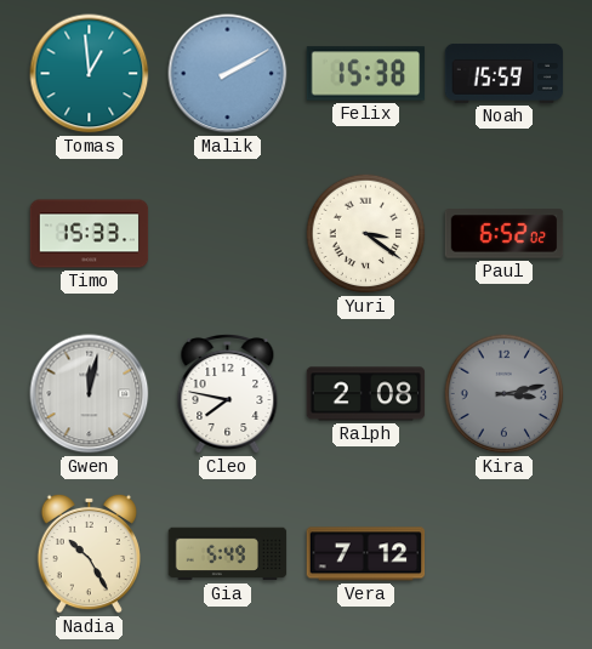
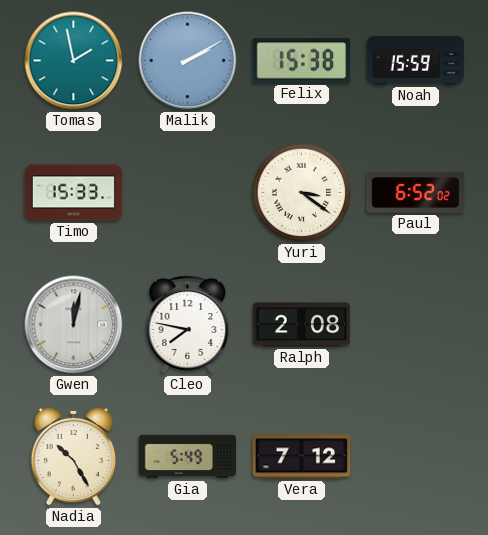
Tomas: 12:59 -> 1:58
Kira: 3:13 -> none
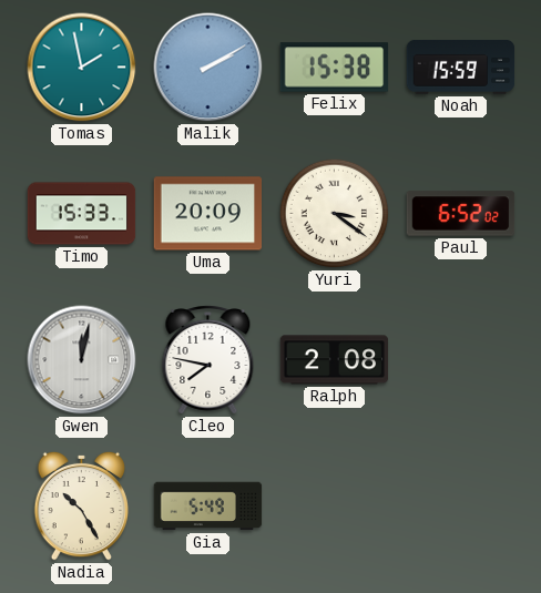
Uma: none -> 20:09
Vera: 7:12 -> none
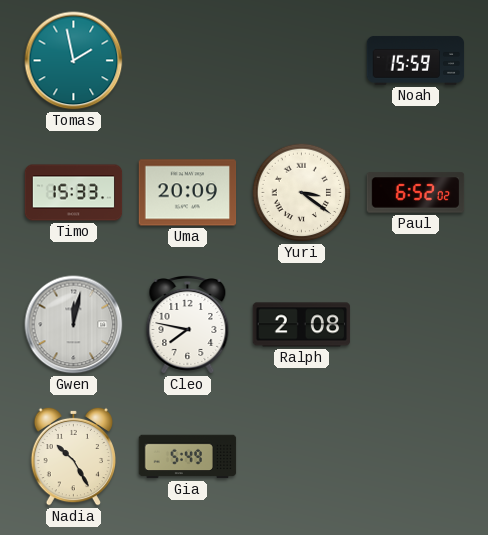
Malik: 2:10 -> none
Felix: 15:38 -> none
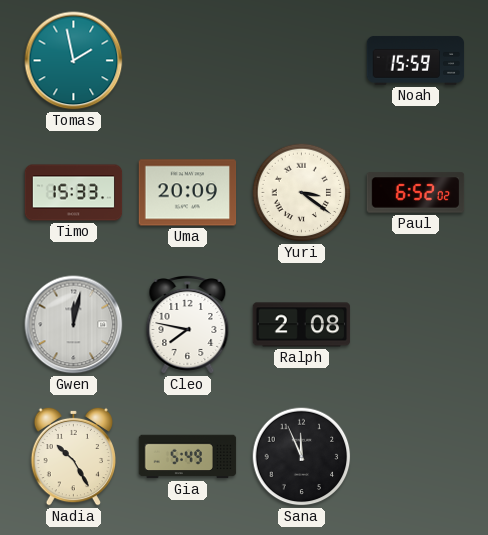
Sana: none -> 11:56
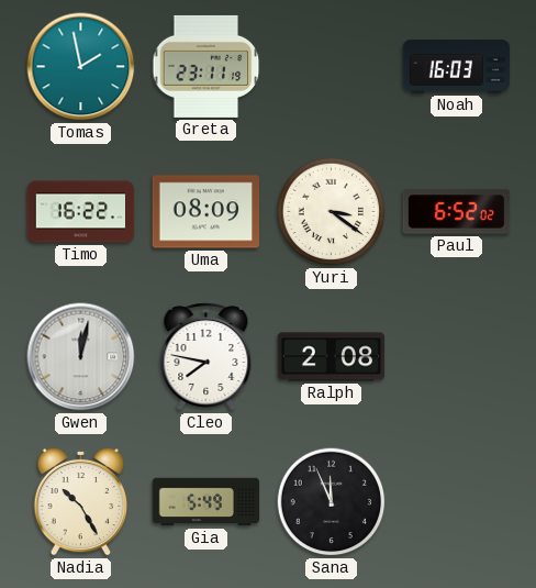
Greta: none -> 23:11
Noah: 15:59 -> 16:03
Timo: 15:33 -> 16:22
Uma: 20:09 -> 08:09
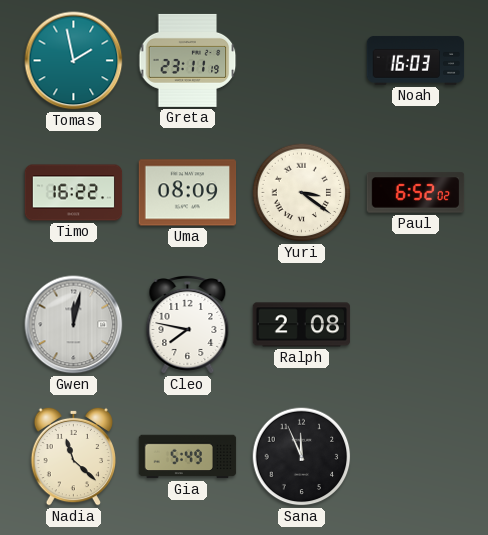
Nadia: 10:25 -> 11:22
